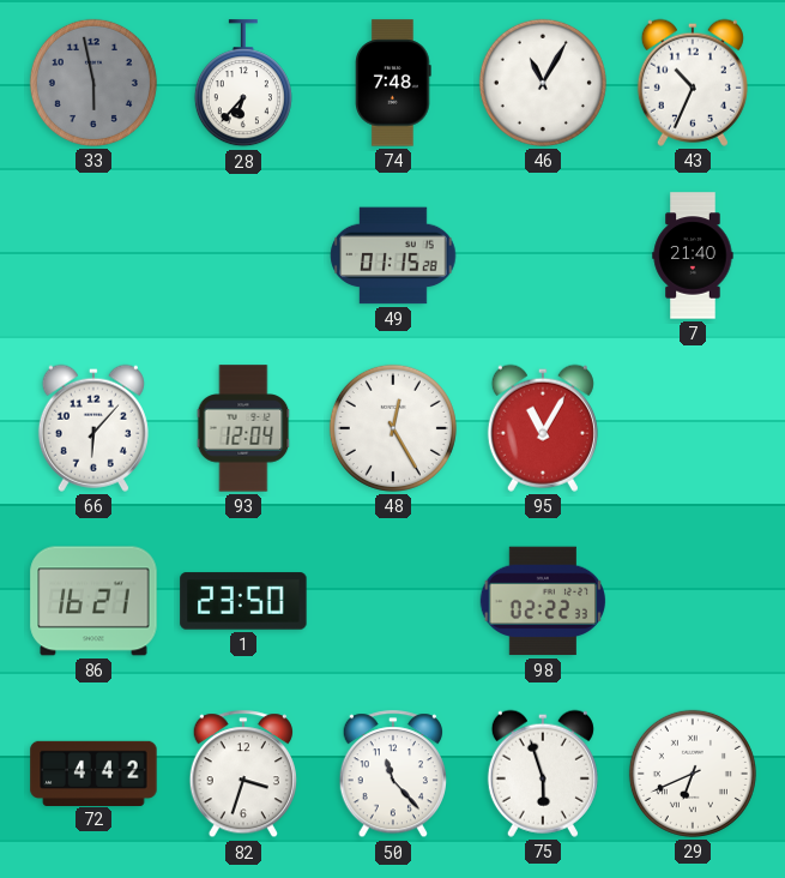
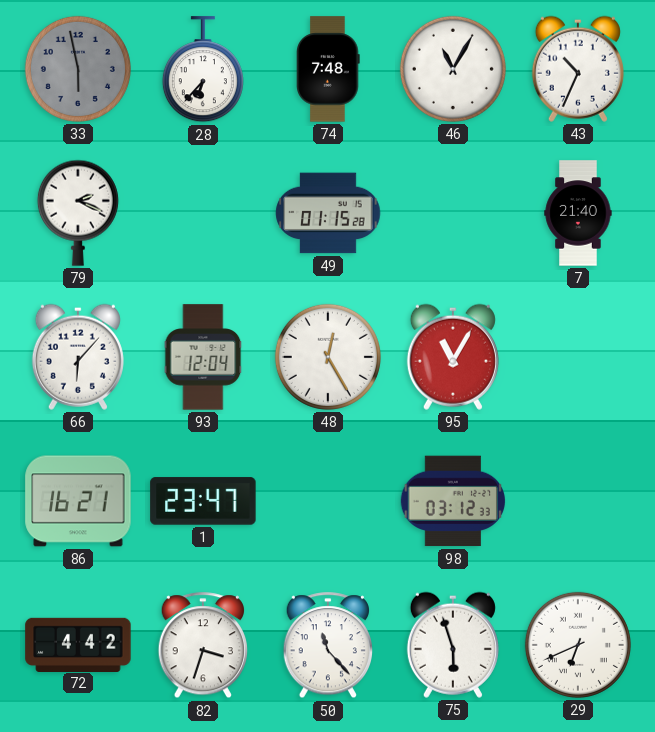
79: none -> 2:19
1: 23:50 -> 23:47
98: 02:22 -> 03:12
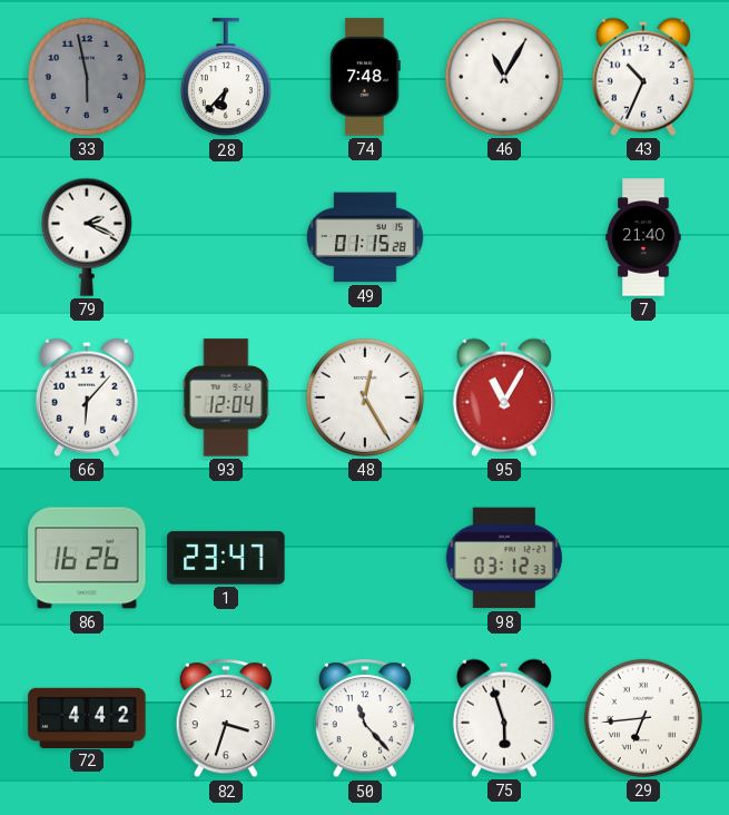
86: 16:21 -> 16:26
29: 6:41 -> 6:44
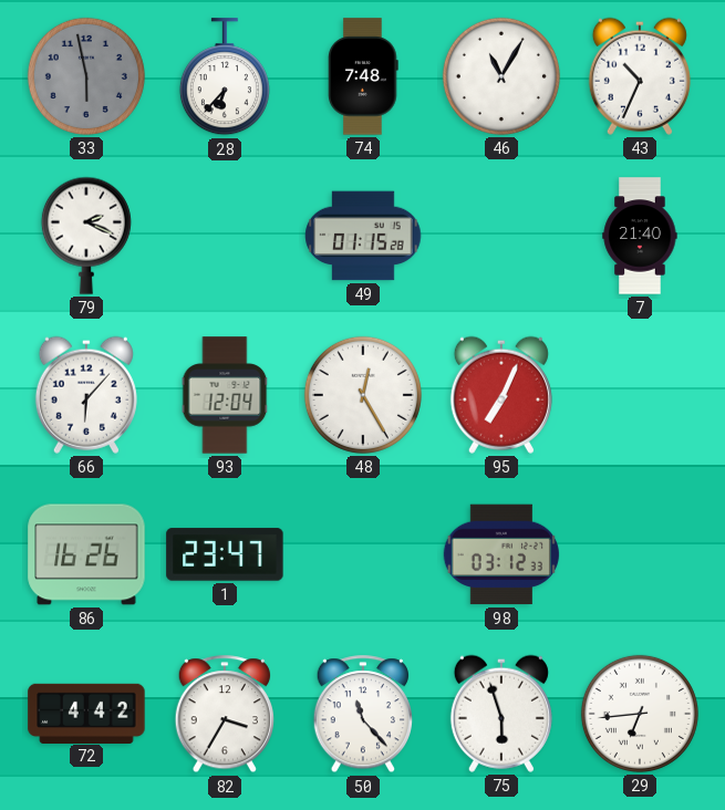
95: 11:05 -> 7:04
82: 3:33 -> 3:35
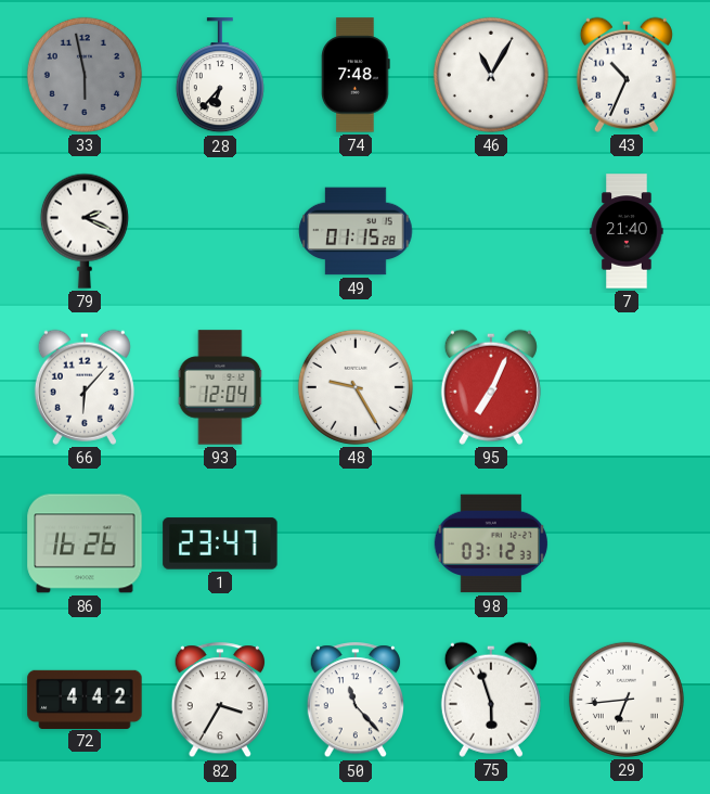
48: 12:25 -> 9:25
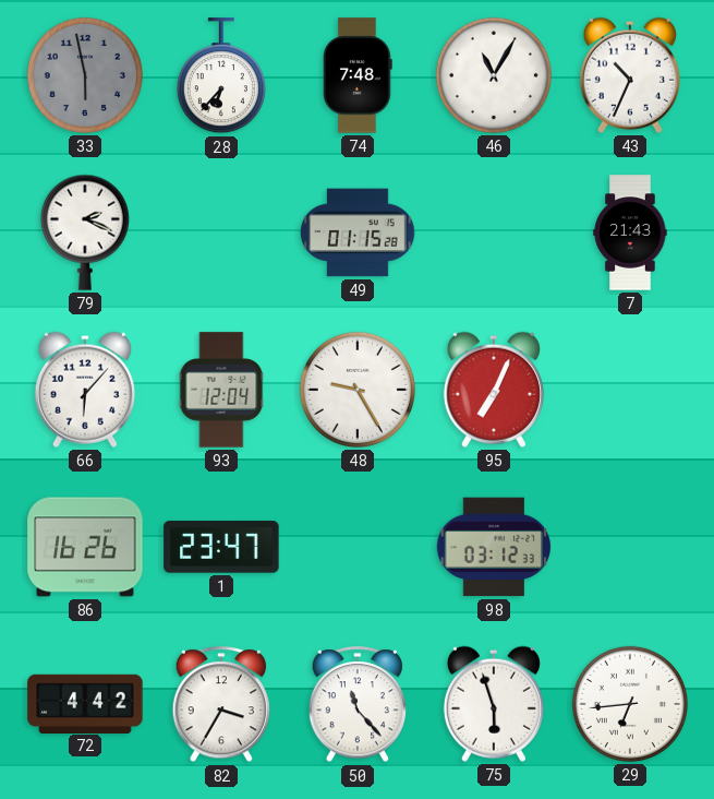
7: 21:40 -> 21:43
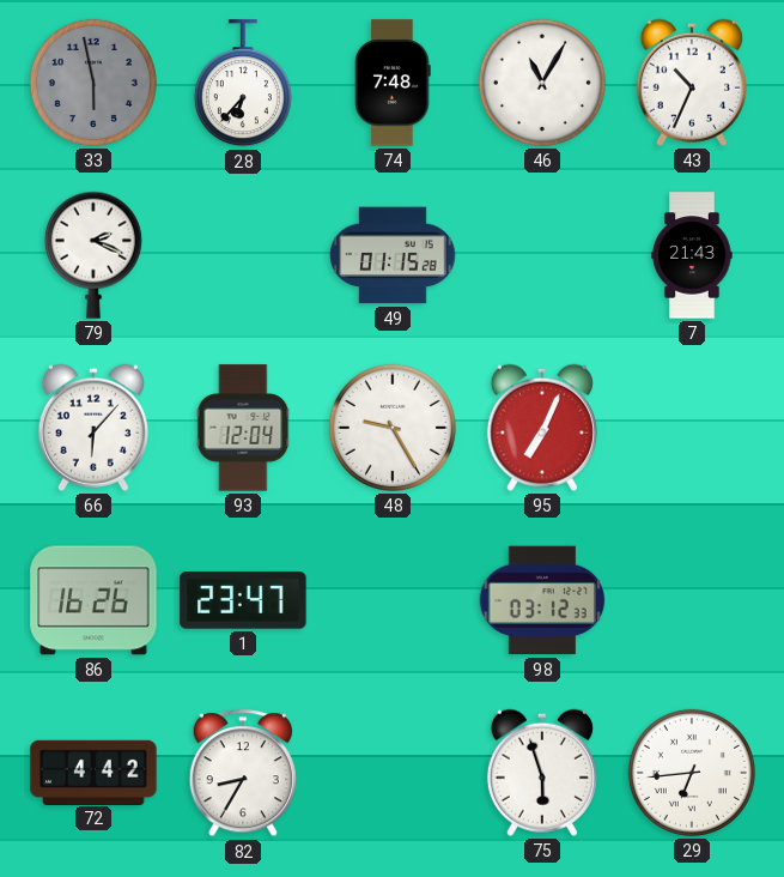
82: 3:35 -> 8:35
50: 11:23 -> none
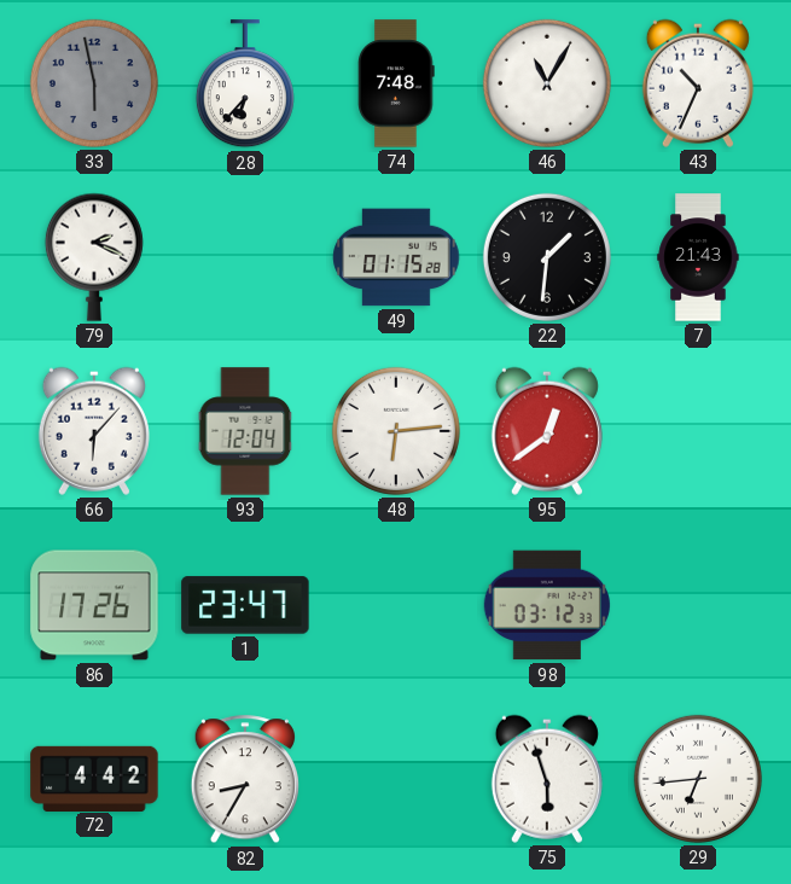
22: none -> 1:31
48: 9:25 -> 6:14
95: 7:04 -> 12:39
86: 16:26 -> 17:26
